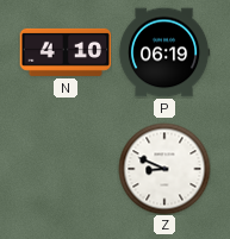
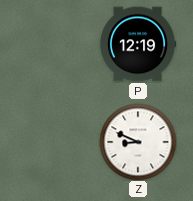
N: 4:10 -> none
P: 06:19 -> 12:19
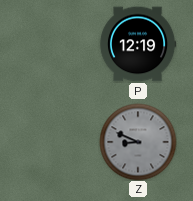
Z dial: white -> grey
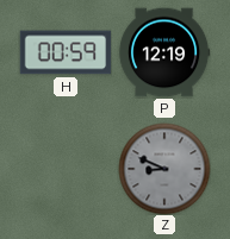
H: none -> 00:59
